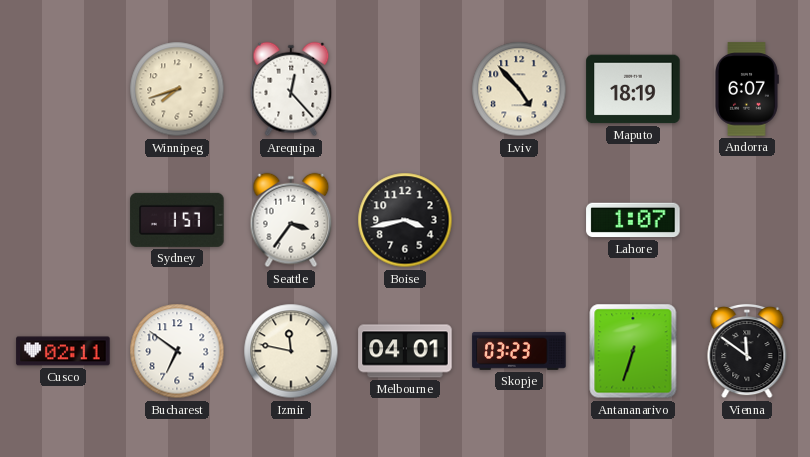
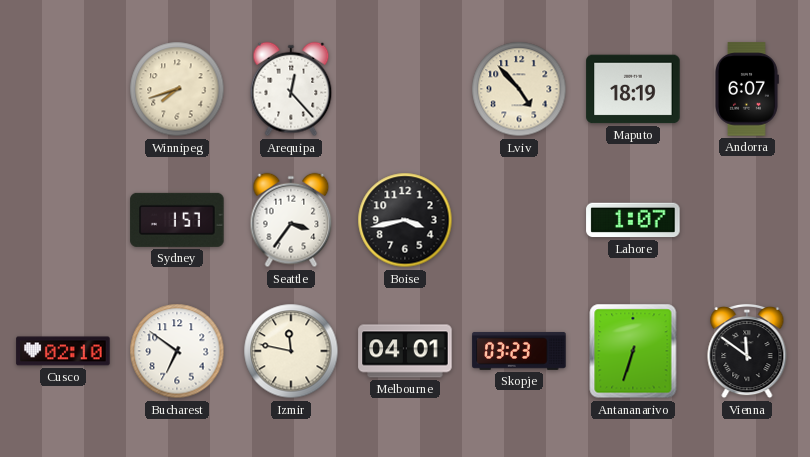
Cusco: 02:11 -> 02:10
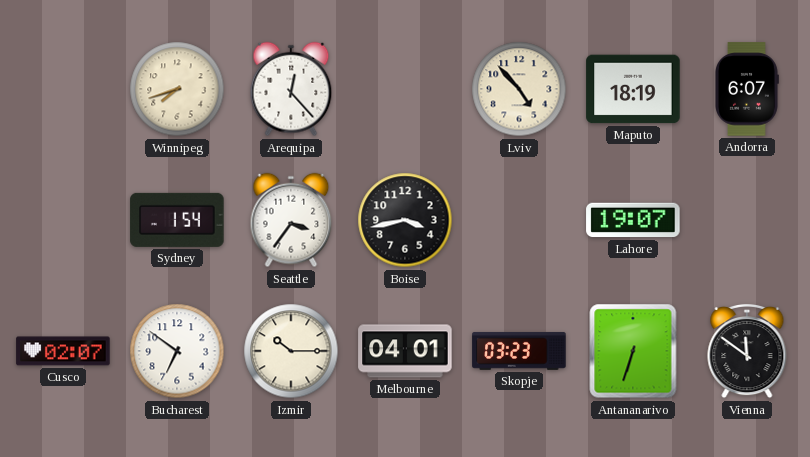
Sydney: 1:57 -> 1:54
Lahore: 1:07 -> 19:07
Cusco: 02:10 -> 02:07
Izmir: 11:47 -> 10:15
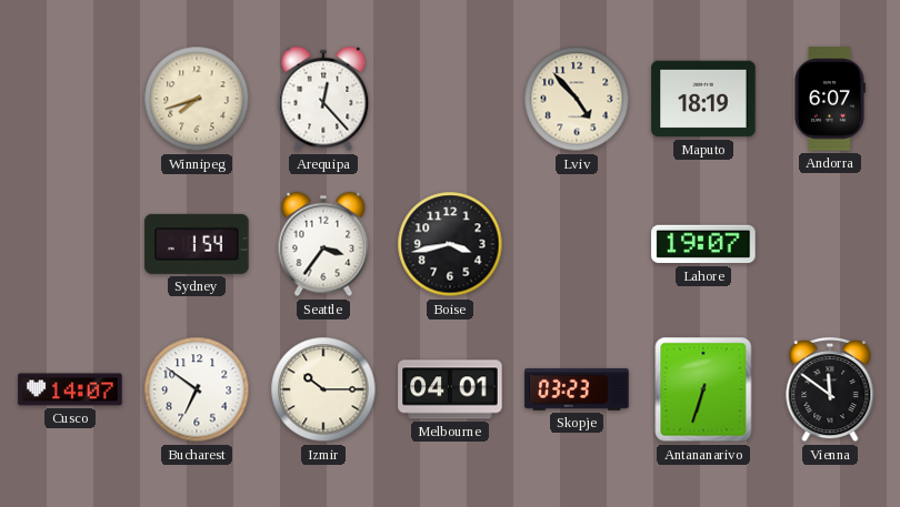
Cusco: 02:07 -> 14:07
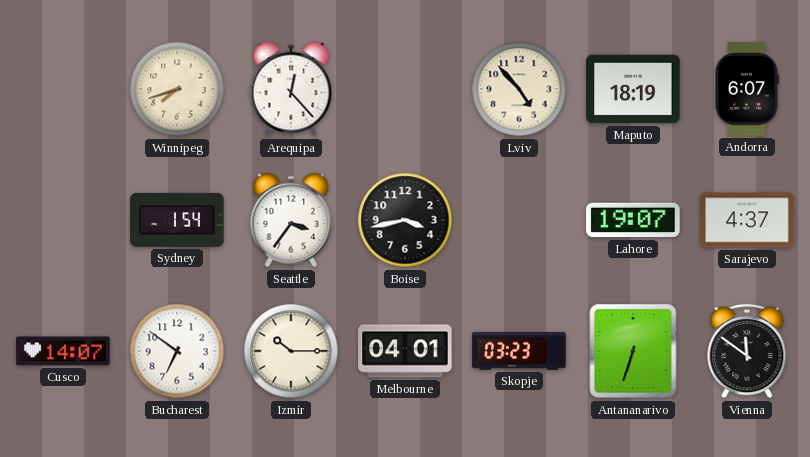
Sarajevo: none -> 4:37
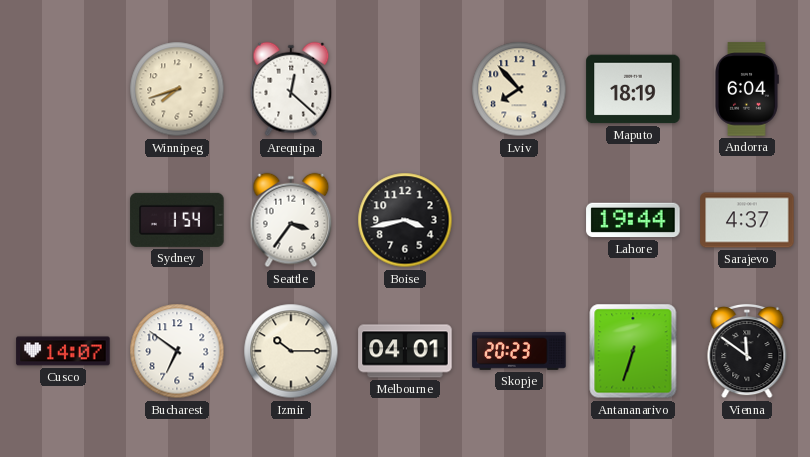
Arequipa: 12:23 -> 12:22
Lviv: 4:53 -> 7:53
Andorra: 6:07 -> 6:04
Lahore: 19:07 -> 19:44
Skopje: 03:23 -> 20:23
